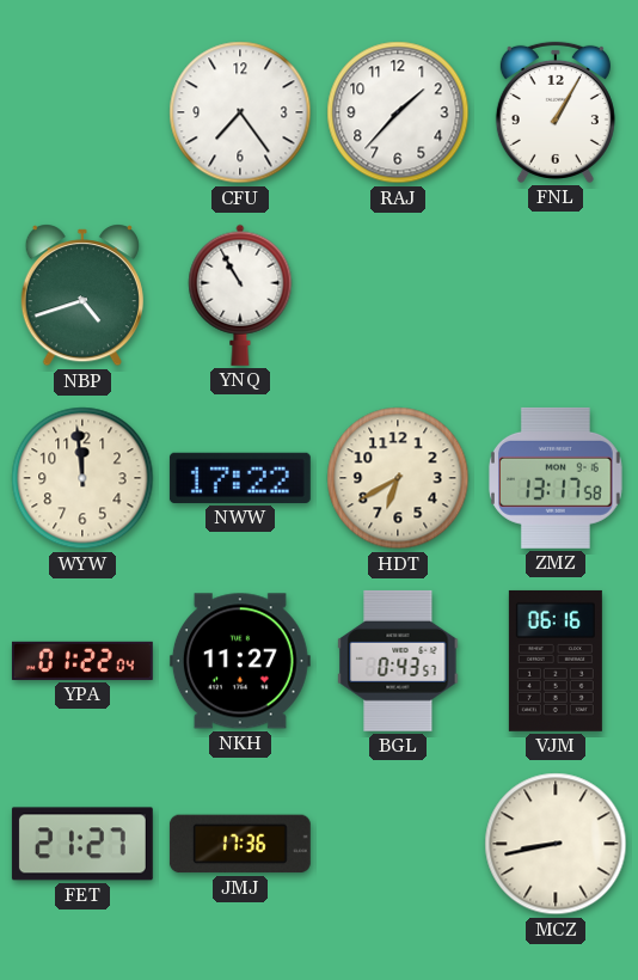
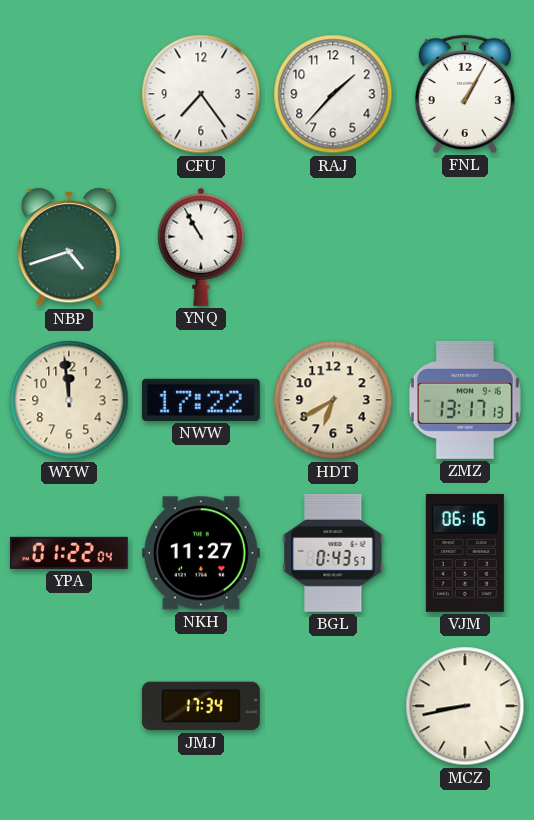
ZMZ: 13:17:58 -> 13:17:13
FET: 21:27 -> none
JMJ: 17:36 -> 17:34
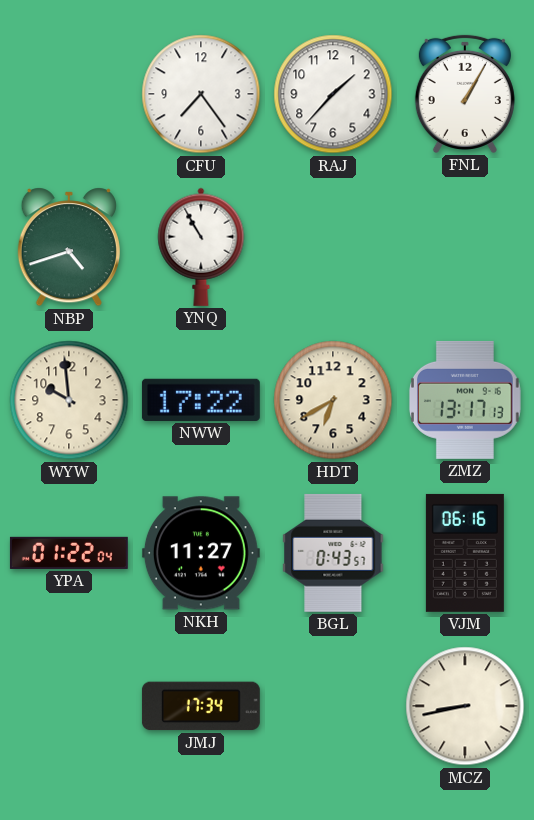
WYW: 11:59 -> 9:59
